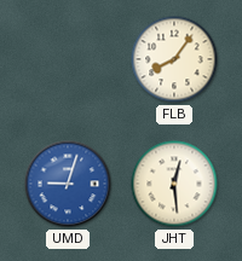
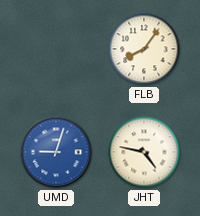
JHT: 12:29 -> 4:47
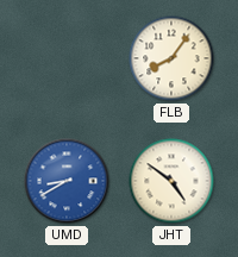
UMD: 9:03 -> 8:40
JHT: 4:47 -> 4:51
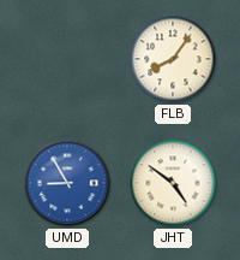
UMD: 8:40 -> 8:55
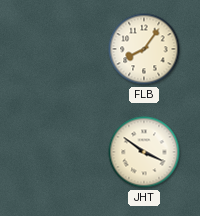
UMD: 8:55 -> none
JHT: 4:51 -> 3:51
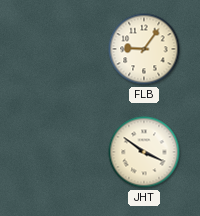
FLB: 8:06 -> 9:06
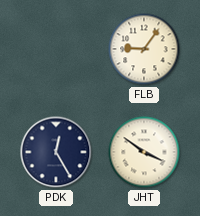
PDK: none -> 12:25
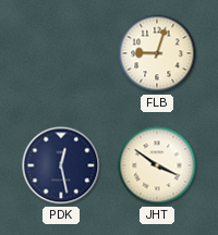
FLB: 9:06 -> 9:03
PDK: 12:25 -> 12:28
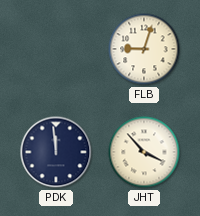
PDK: 12:28 -> 11:59
JHT: 3:51 -> 3:53
